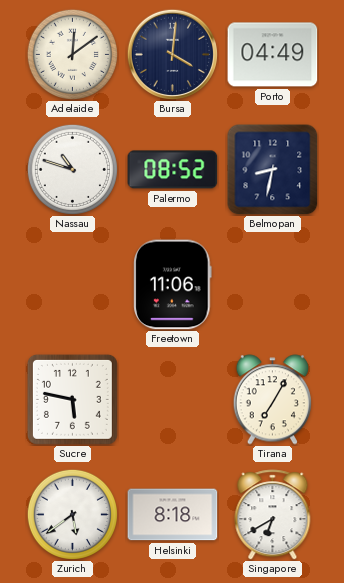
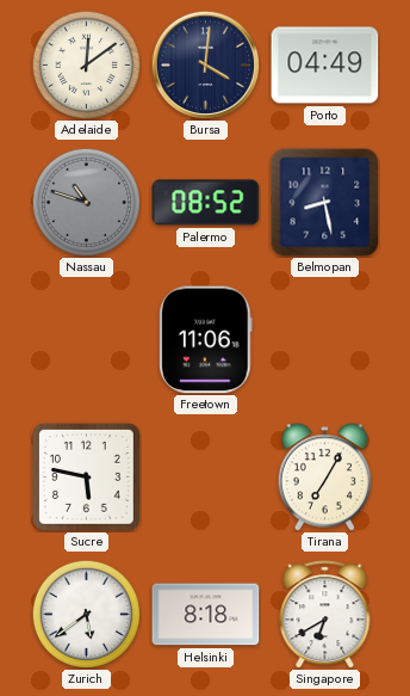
Nassau dial: white -> grey
Belmopan: 8:32 -> 8:28
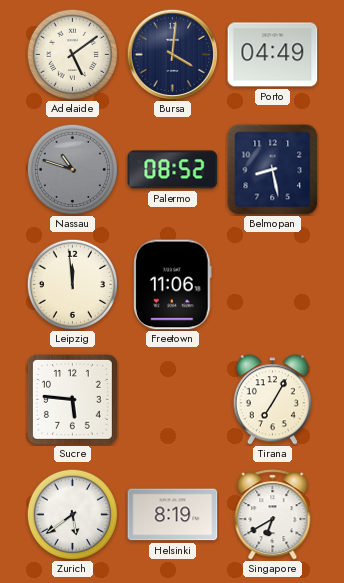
Adelaide: 12:09 -> 5:09
Leipzig: none -> 11:59
Sucre: 5:47 -> 5:46
Helsinki: 8:18 -> 8:19
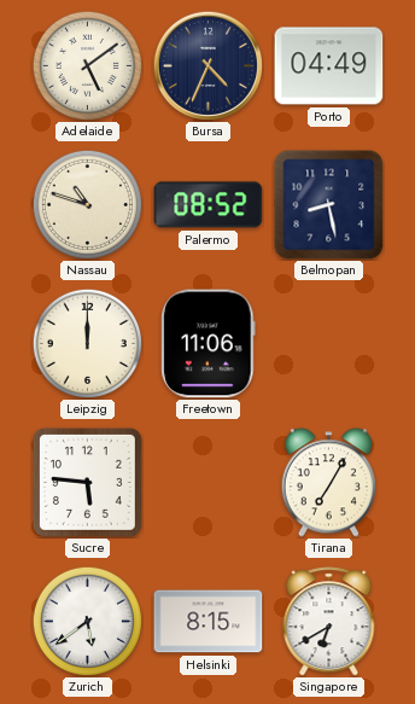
Bursa: 4:01 -> 4:34
Nassau dial: grey -> cream
Leipzig: 11:59 -> 12:00
Helsinki: 8:19 -> 8:15
